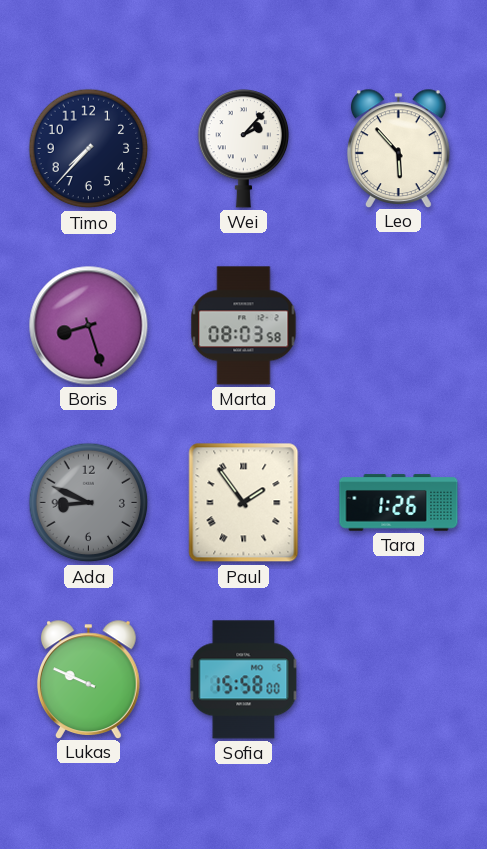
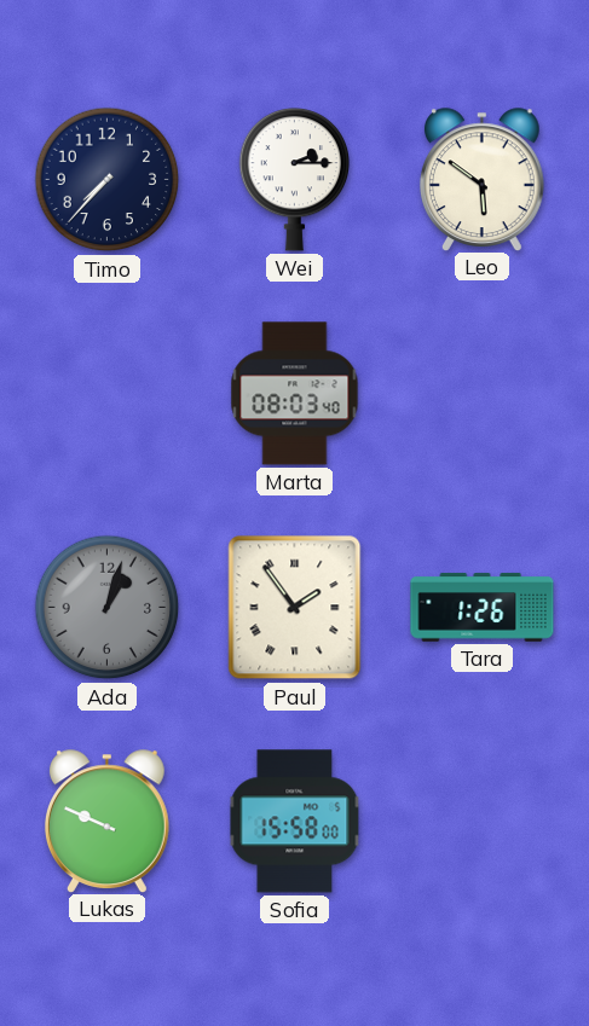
Wei: 2:07 -> 2:15
Leo: 5:53 -> 5:51
Boris: 8:27 -> none
Marta: 08:03:58 -> 08:03:40
Ada: 8:49 -> 1:03
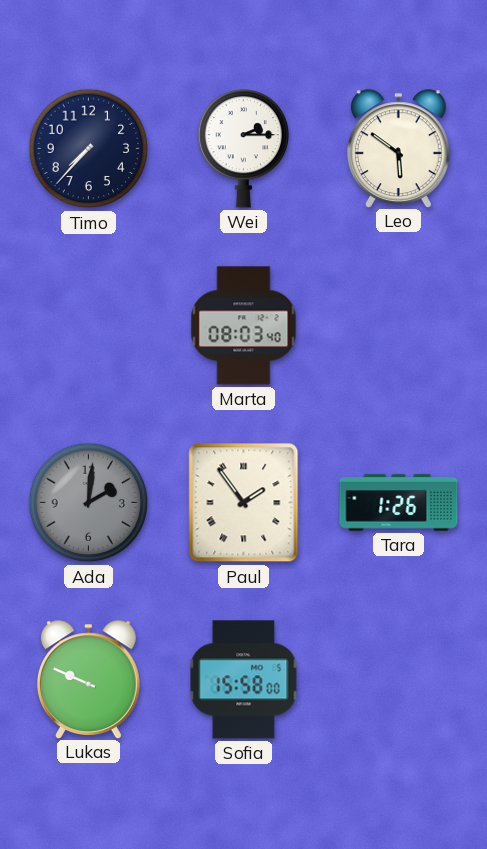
Ada: 1:03 -> 2:01
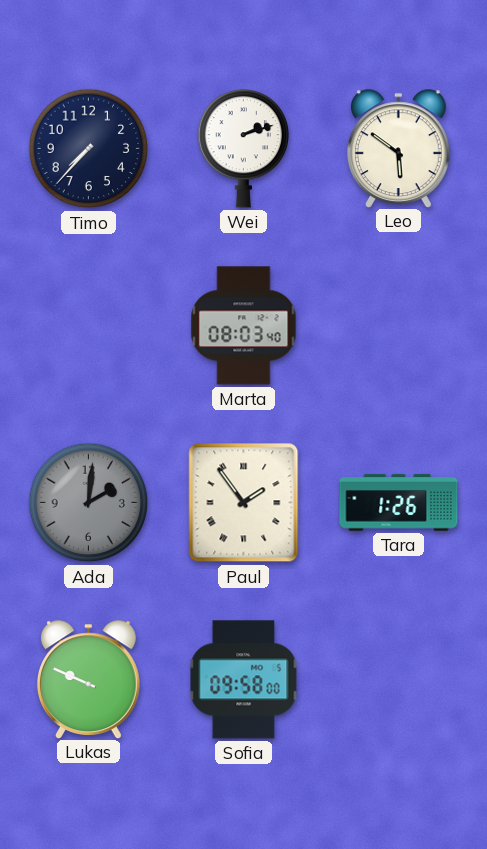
Wei: 2:15 -> 2:12
Sofia: 15:58 -> 09:58
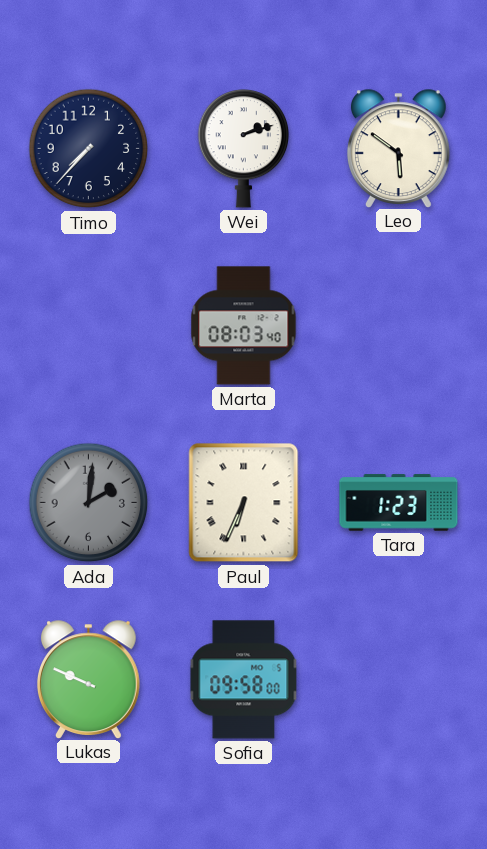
Paul: 1:54 -> 6:34
Tara: 1:26 -> 1:23
